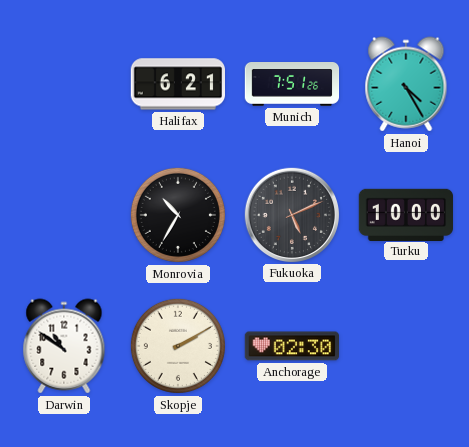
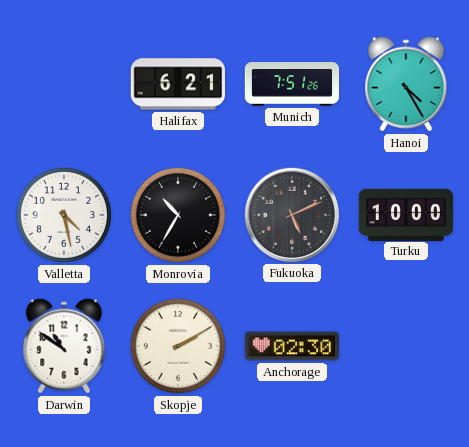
Valletta: none -> 4:28
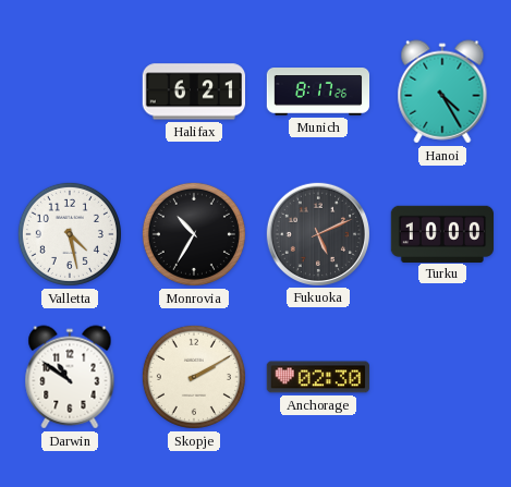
Munich: 7:51 -> 8:17
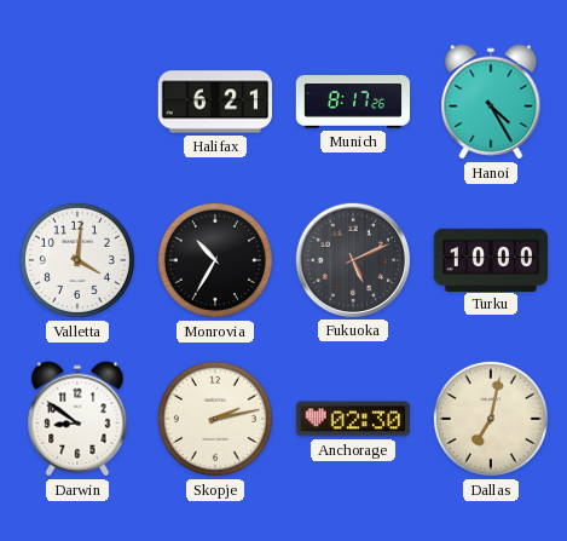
Valletta: 4:28 -> 4:01
Darwin: 10:51 -> 8:51
Skopje: 2:10 -> 2:13
Dallas: none -> 7:02
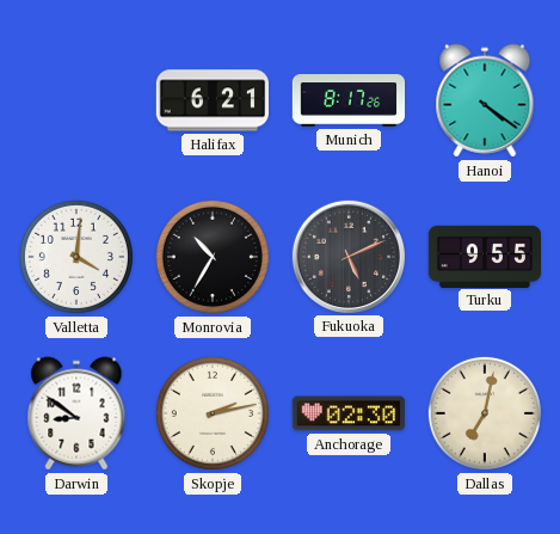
Hanoi: 4:25 -> 4:21
Turku: 10:00 -> 9:55
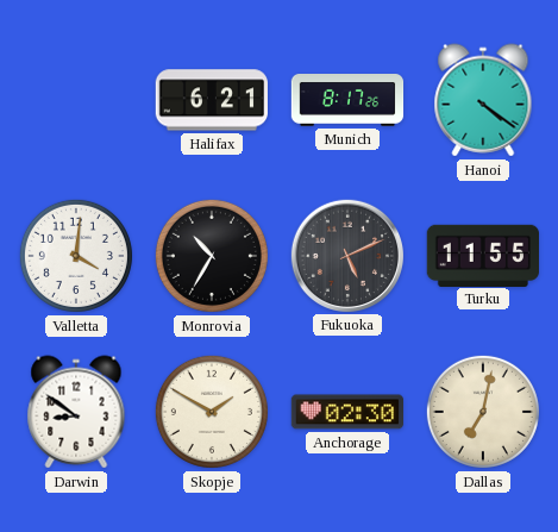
Turku: 9:55 -> 11:55
Skopje: 2:13 -> 1:50
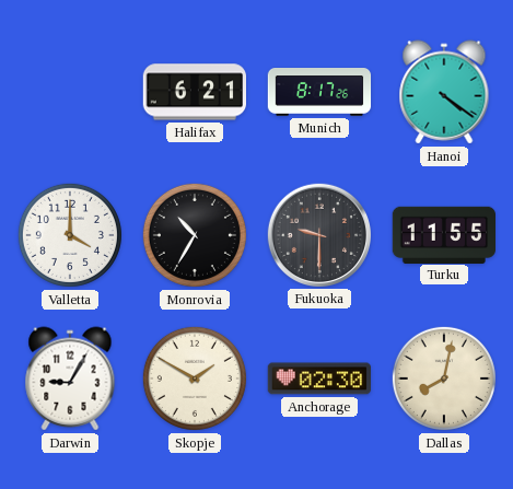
Valletta: 4:01 -> 4:00
Fukuoka: 5:11 -> 9:30
Darwin: 8:51 -> 9:05
Dallas: 7:02 -> 8:02
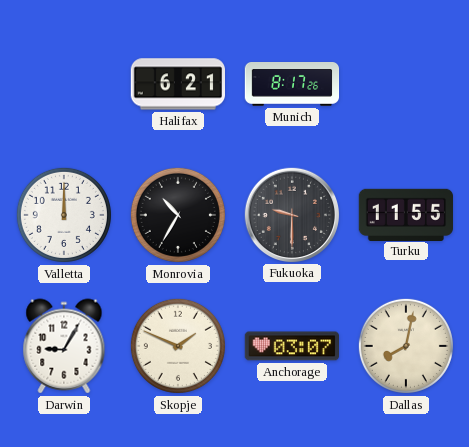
Hanoi: 4:21 -> none
Valletta: 4:00 -> 12:00
Skopje: 1:50 -> 1:49
Anchorage: 02:30 -> 03:07
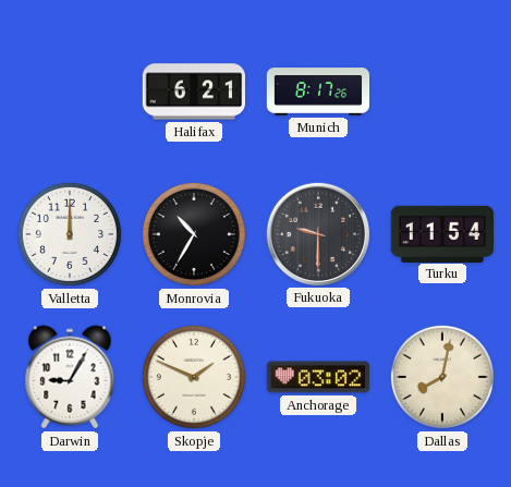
Turku: 11:55 -> 11:54
Anchorage: 03:07 -> 03:02
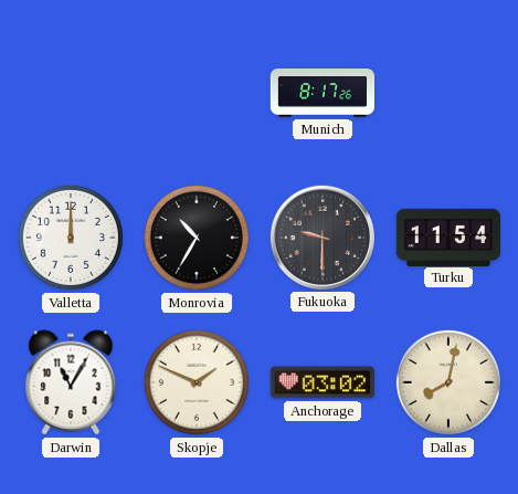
Halifax: 6:21 -> none
Darwin: 9:05 -> 11:05
